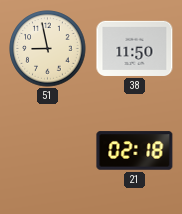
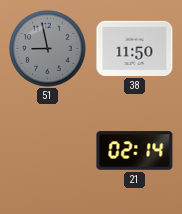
51 dial: cream -> grey
21: 02:18 -> 02:14
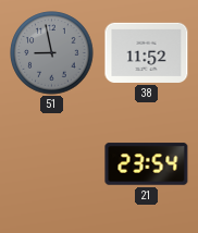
38: 11:50 -> 11:52
21: 02:14 -> 23:54
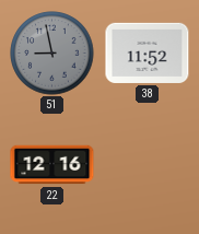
22: none -> 12:16
21: 23:54 -> none
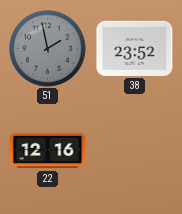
51: 8:58 -> 1:58
38: 11:52 -> 23:52
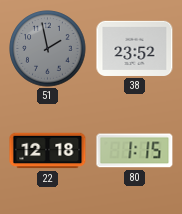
22: 12:16 -> 12:18
80: none -> 1:15
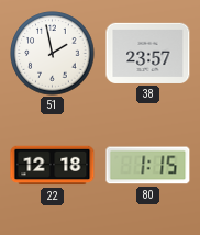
51 dial: grey -> white
38: 23:52 -> 23:57
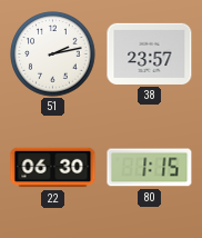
51: 1:58 -> 2:13
22: 12:18 -> 06:30
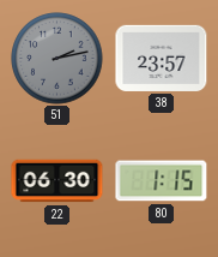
51 dial: white -> grey
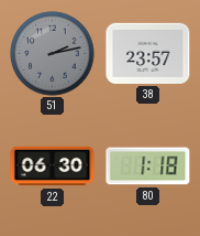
80: 1:15 -> 1:18
